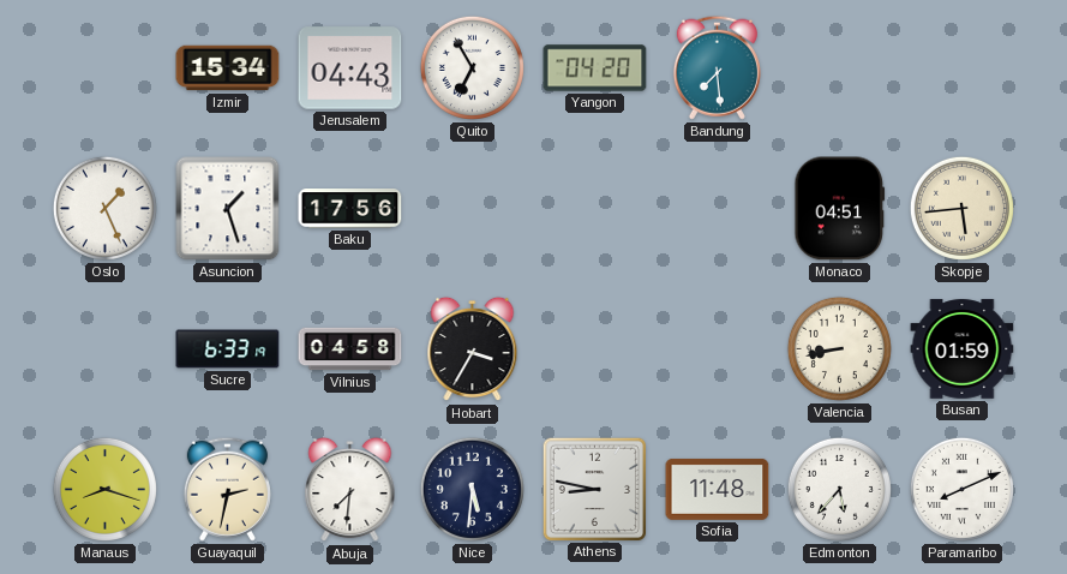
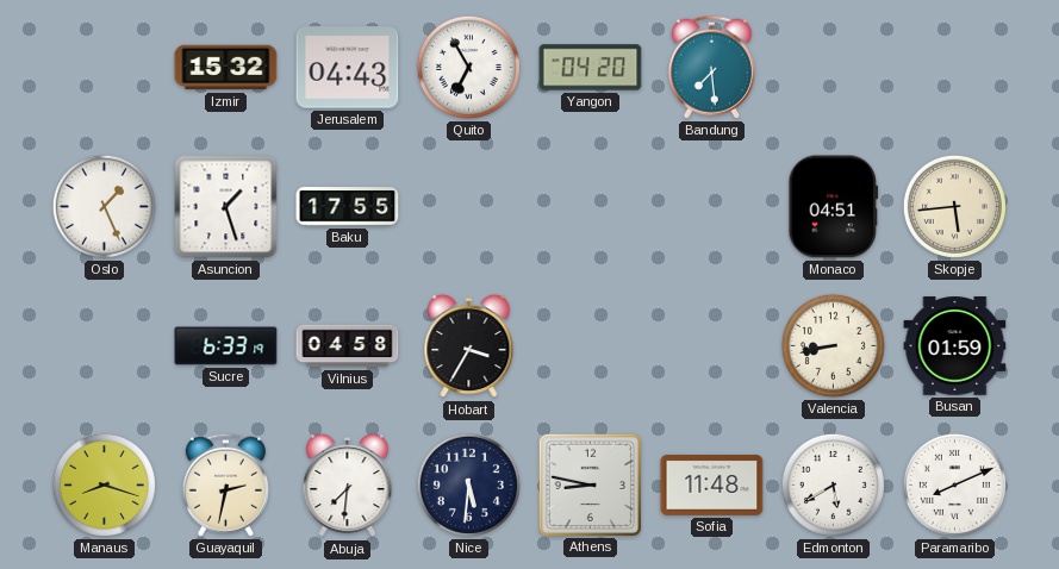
Izmir: 15:34 -> 15:32
Baku: 17:56 -> 17:55
Edmonton: 5:37 -> 5:40
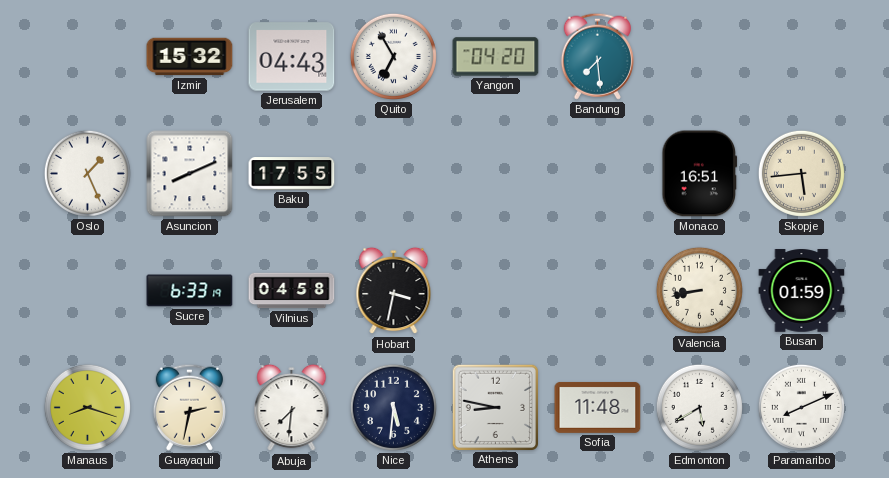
Asuncion: 1:27 -> 8:11
Monaco: 04:51 -> 16:51
Hobart: 3:35 -> 3:32
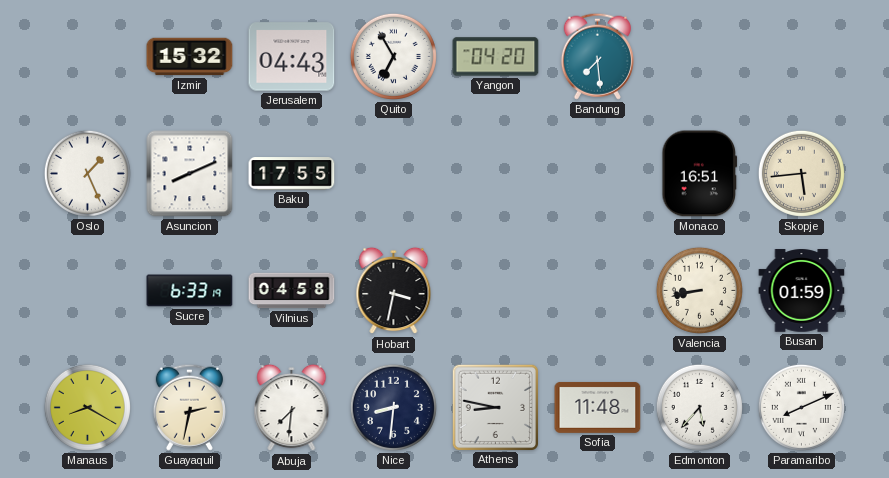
Manaus: 8:18 -> 8:20
Nice: 5:31 -> 8:31
Edmonton: 5:40 -> 5:37
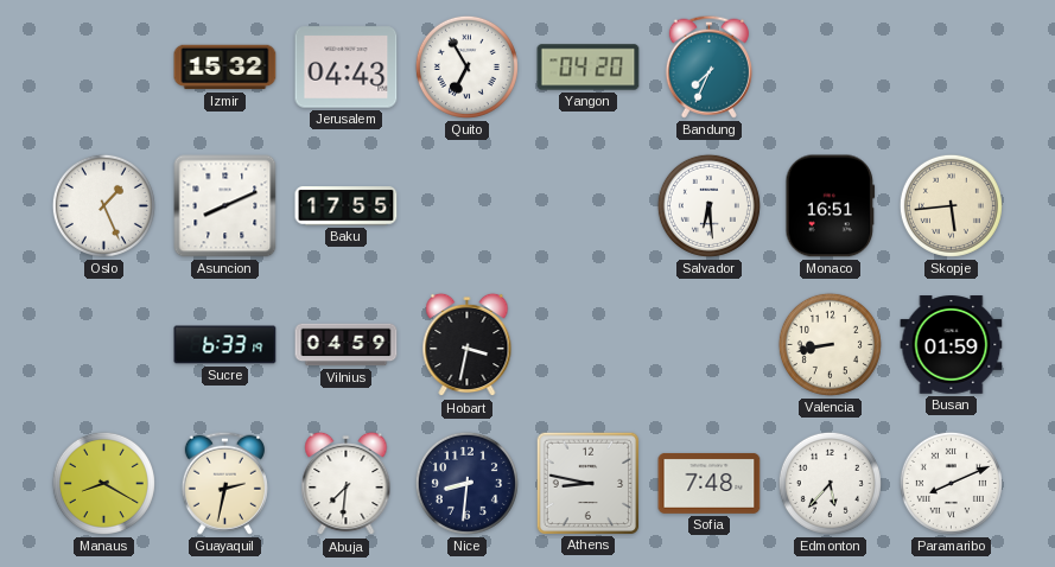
Bandung: 7:29 -> 7:34
Salvador: none -> 6:29
Vilnius: 04:58 -> 04:59
Sofia: 11:48 -> 7:48
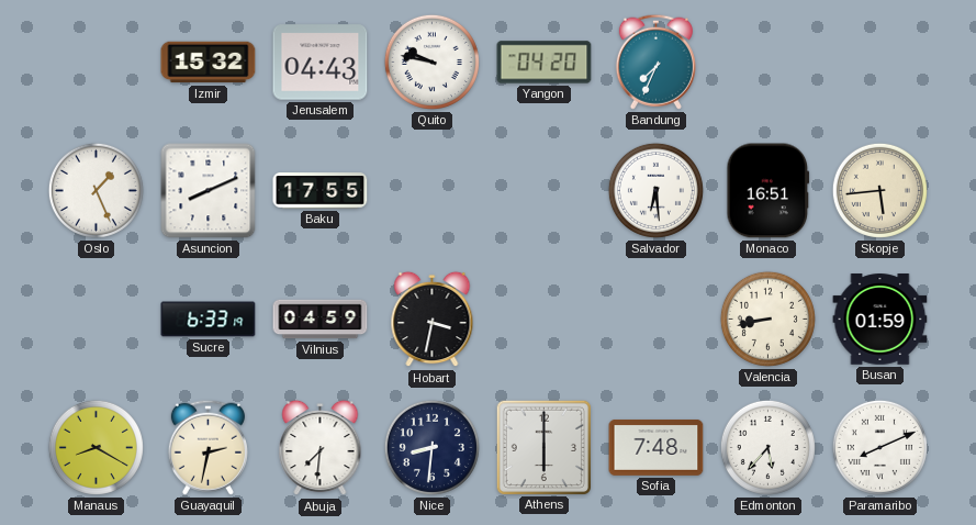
Quito: 6:55 -> 9:47
Athens: 8:47 -> 6:00
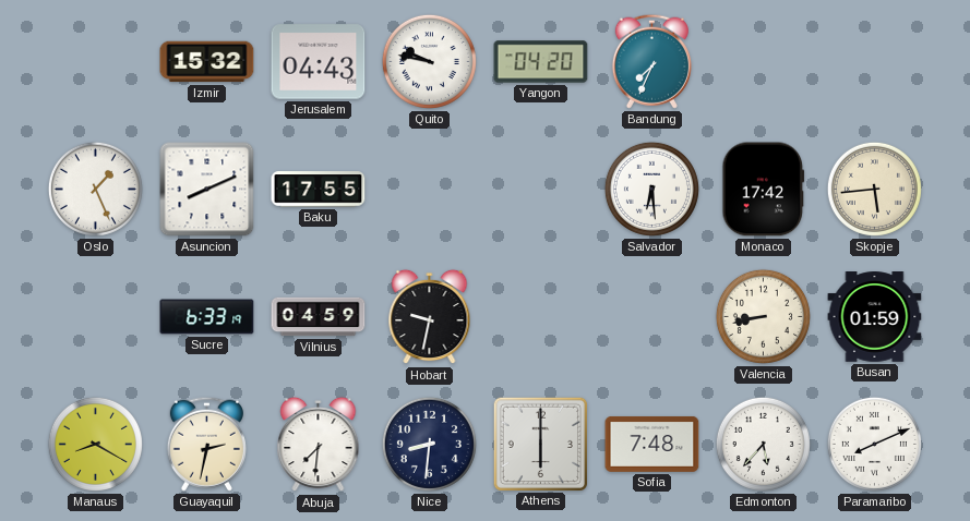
Monaco: 16:51 -> 17:42
Hobart: 3:32 -> 9:32
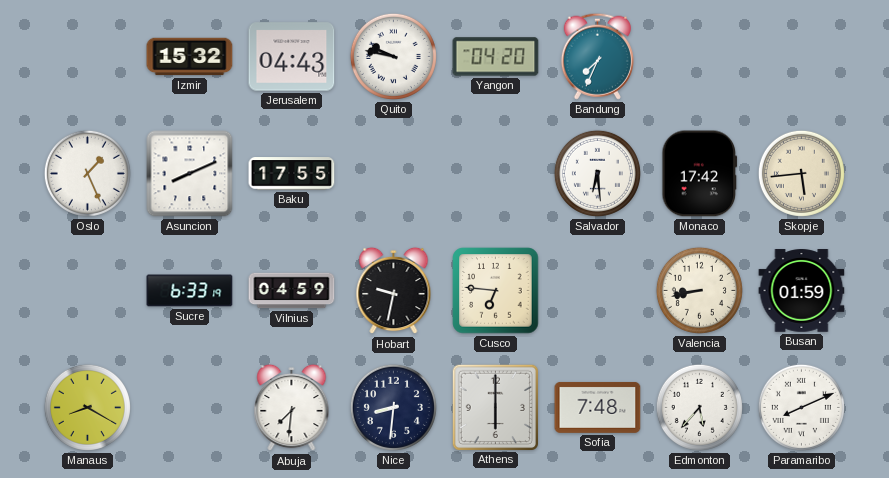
Cusco: none -> 6:46
Guayaquil: 2:32 -> none
